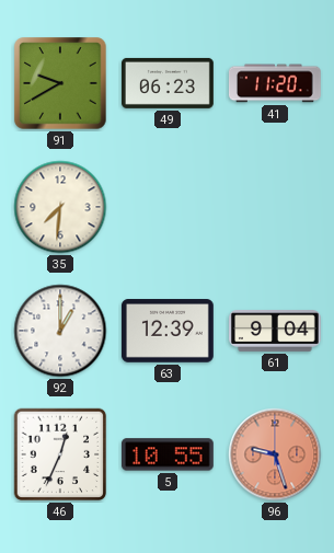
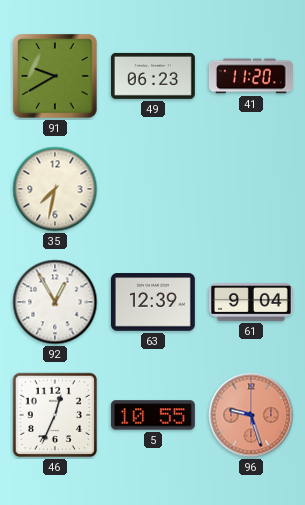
35: 7:31 -> 7:32
92: 1:00 -> 12:55
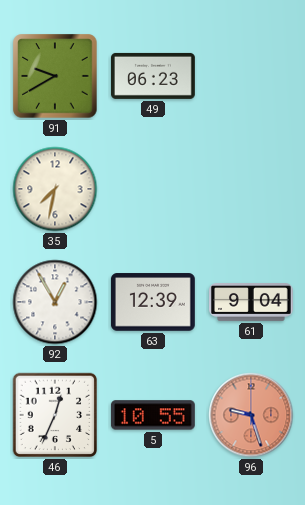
41: 11:20 -> none
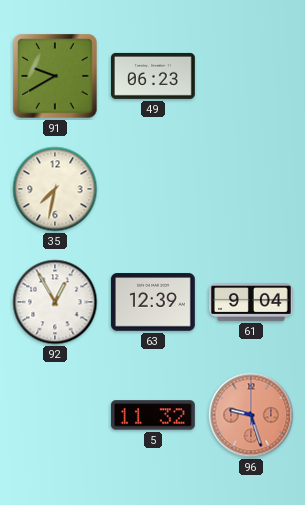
46: 12:34 -> none
5: 10:55 -> 11:32
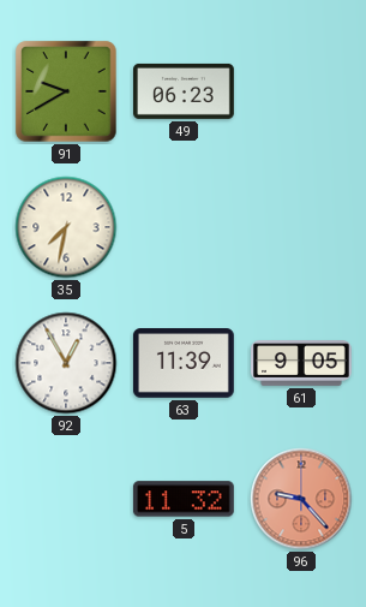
63: 12:39 -> 11:39
61: 9:04 -> 9:05
96: 9:27 -> 9:23
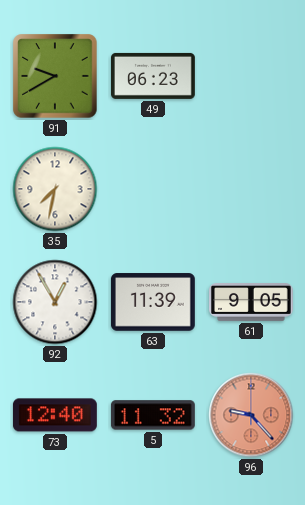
73: none -> 12:40
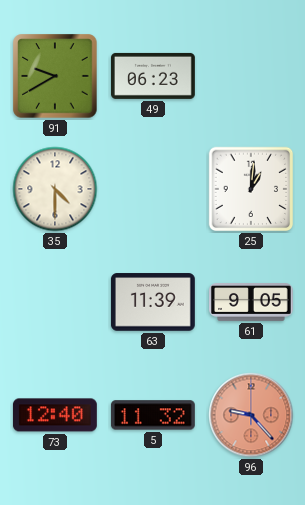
35: 7:32 -> 4:30
25: none -> 1:01
92: 12:55 -> none
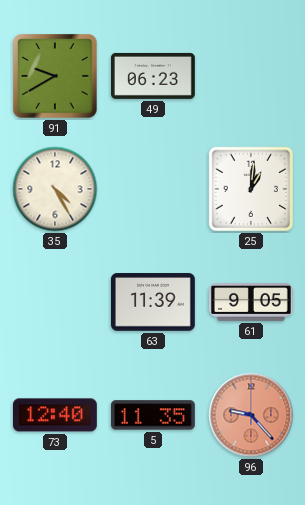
35: 4:30 -> 4:25
5: 11:32 -> 11:35
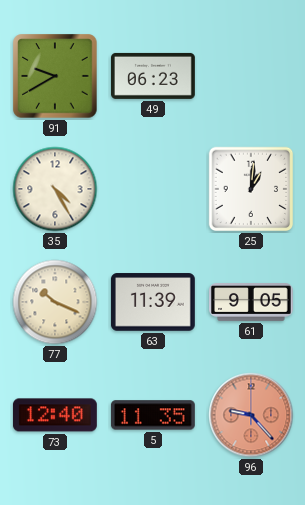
77: none -> 10:19
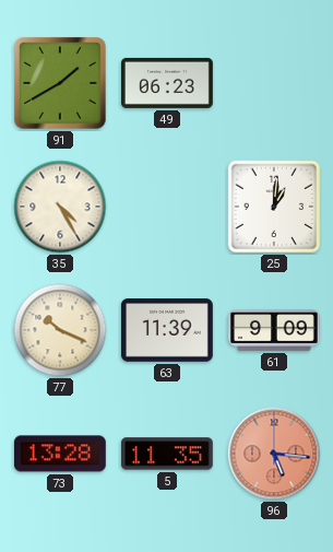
91: 9:40 -> 1:40
61: 9:05 -> 9:09
73: 12:40 -> 13:28
96: 9:23 -> 5:16
